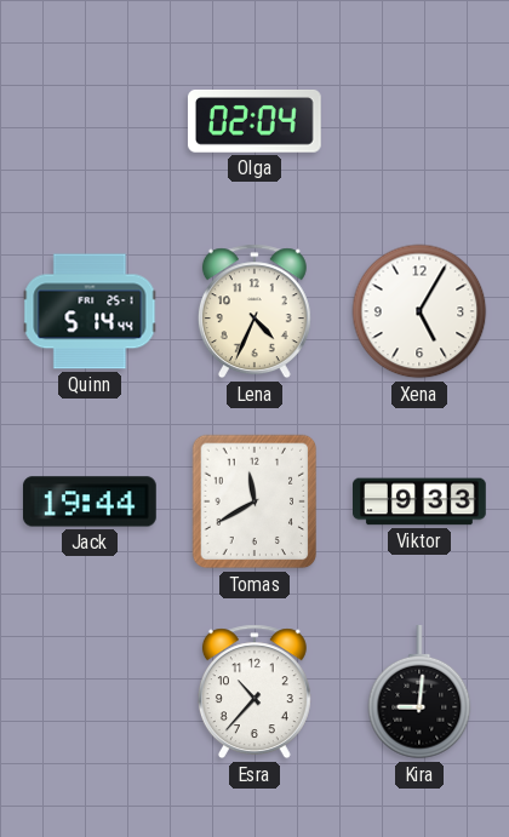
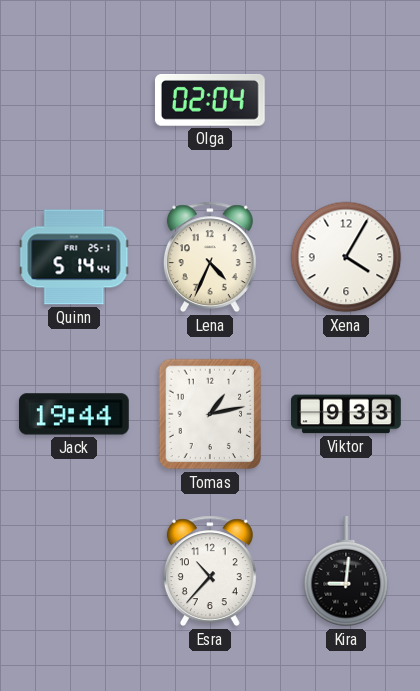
Xena: 5:05 -> 4:05
Tomas: 11:40 -> 1:13
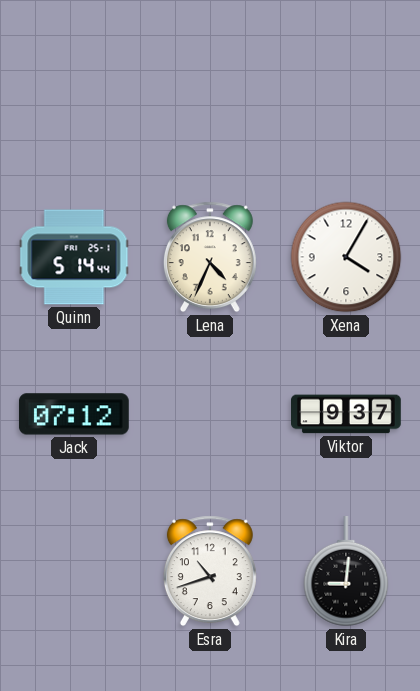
Olga: 02:04 -> none
Jack: 19:44 -> 07:12
Tomas: 1:13 -> none
Viktor: 9:33 -> 9:37
Esra: 10:37 -> 10:42
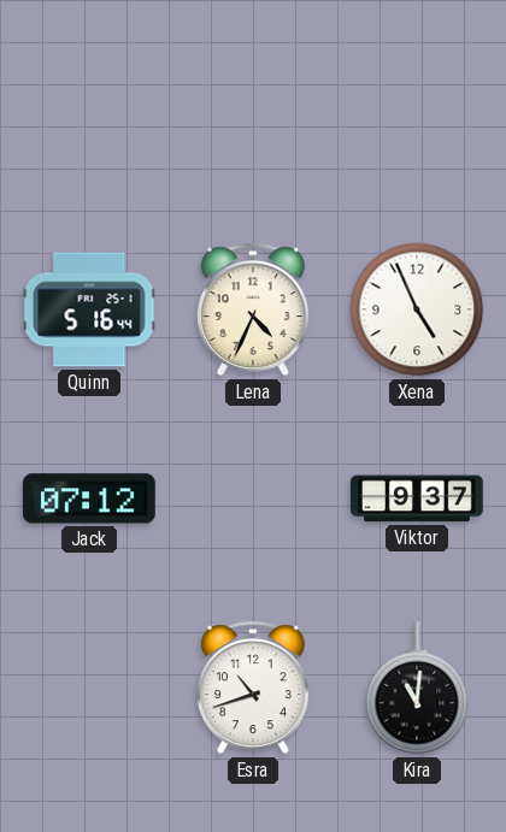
Quinn: 5:14 -> 5:16
Xena: 4:05 -> 4:56
Kira: 9:01 -> 11:01
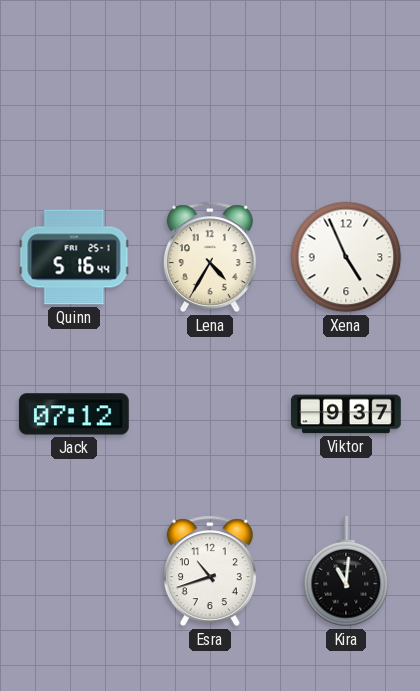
Lena: 4:34 -> 4:35
